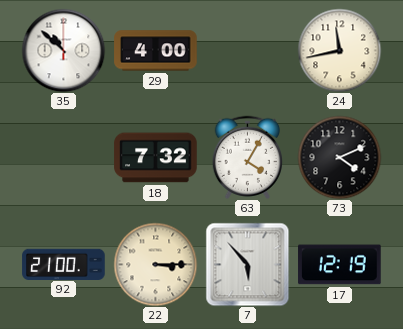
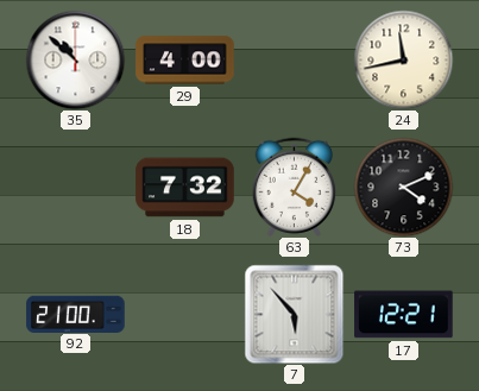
22: 3:15 -> none
17: 12:19 -> 12:21
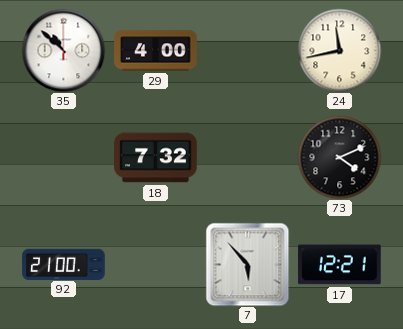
63: 4:05 -> none
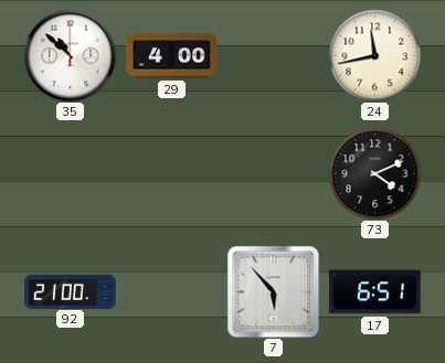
18: 7:32 -> none
17: 12:21 -> 6:51
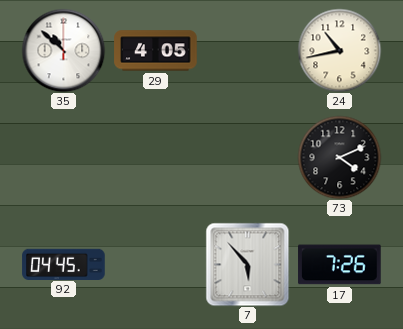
29: 4:00 -> 4:05
24: 11:43 -> 10:43
92: 21:00 -> 04:45
17: 6:51 -> 7:26
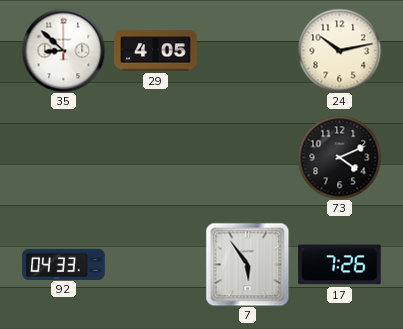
35: 10:52 -> 8:52
24: 10:43 -> 10:13
92: 04:45 -> 04:33
7: 5:53 -> 5:54
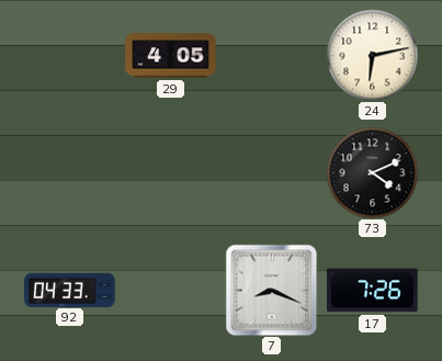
35: 8:52 -> none
24: 10:13 -> 6:13
7: 5:54 -> 8:19
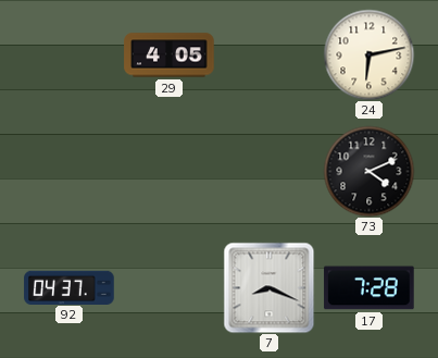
92: 04:33 -> 04:37
17: 7:26 -> 7:28
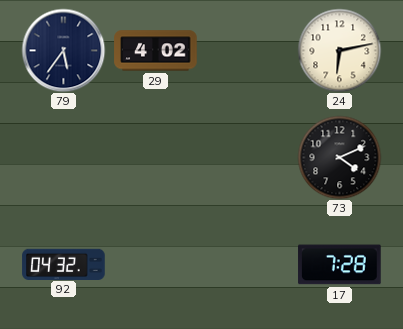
79: none -> 5:36
29: 4:05 -> 4:02
92: 04:37 -> 04:32
7: 8:19 -> none
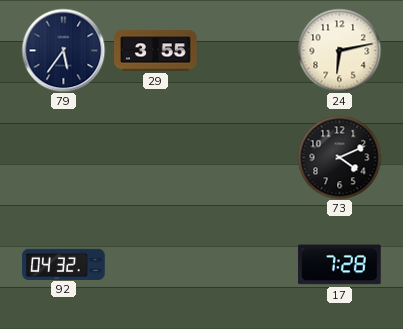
29: 4:02 -> 3:55
